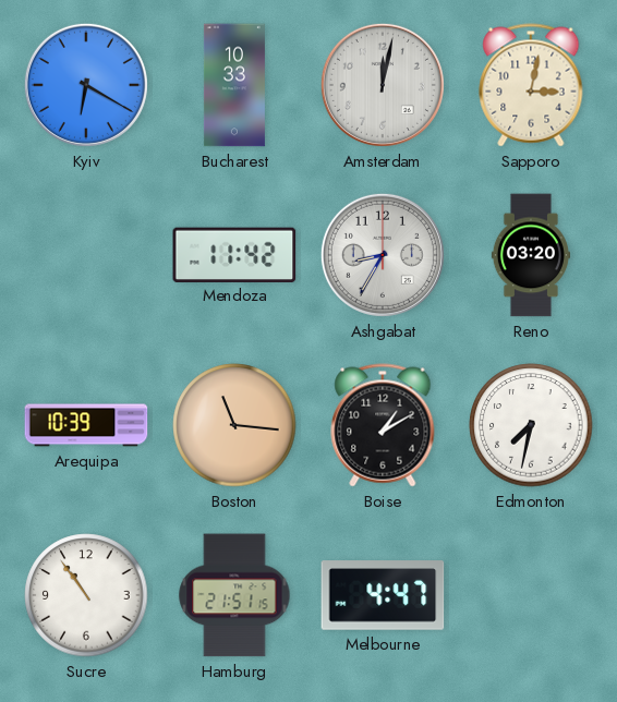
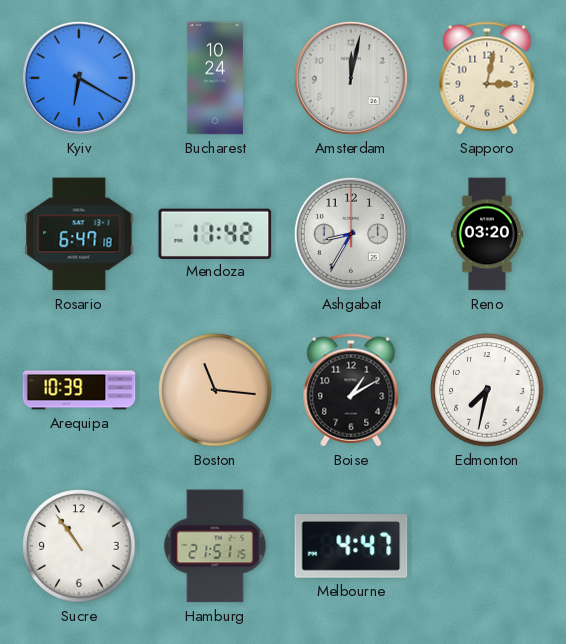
Bucharest: 10:33 -> 10:24
Rosario: none -> 6:47
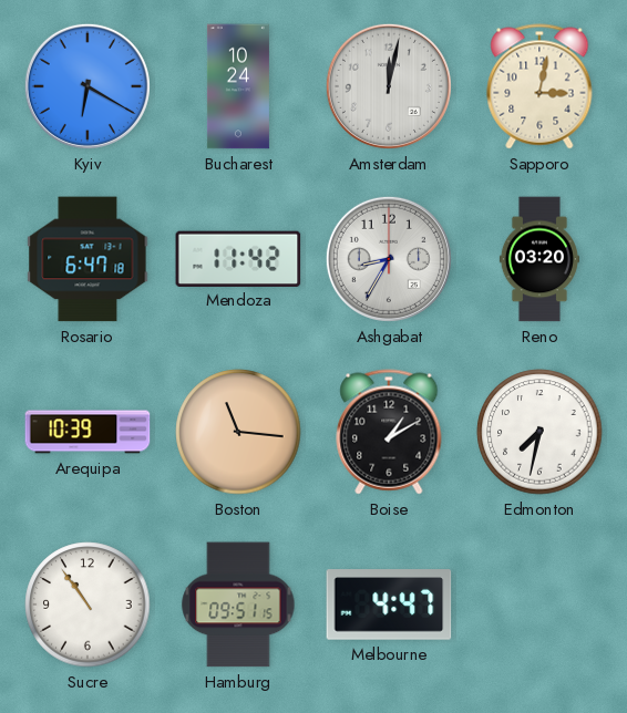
Hamburg: 21:51 -> 09:51
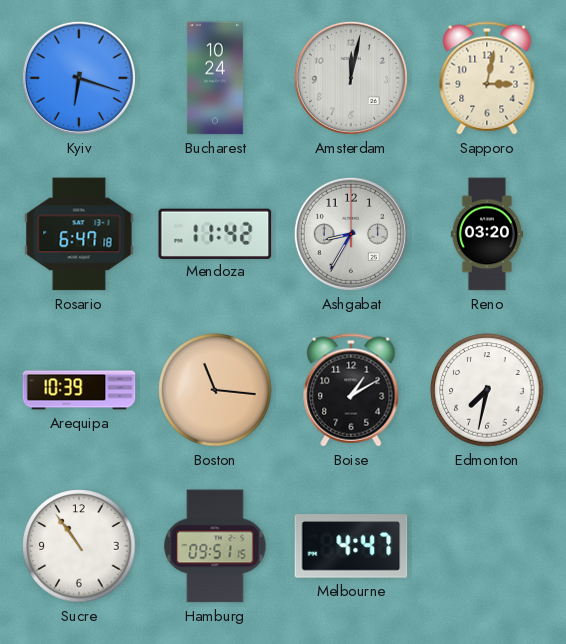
Kyiv: 6:20 -> 6:18
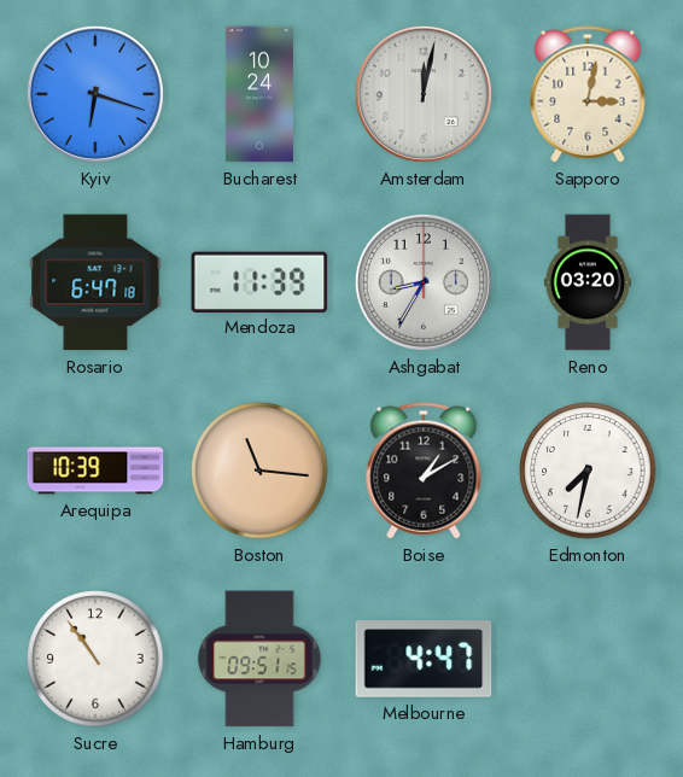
Mendoza: 11:42 -> 11:39
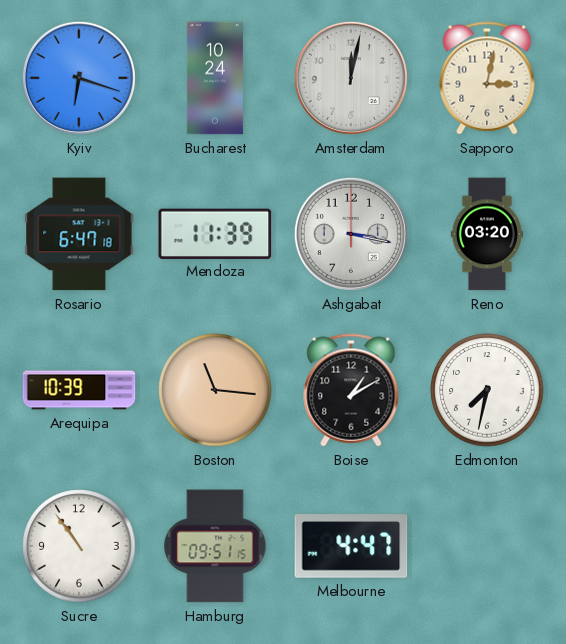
Ashgabat: 8:35 -> 3:17
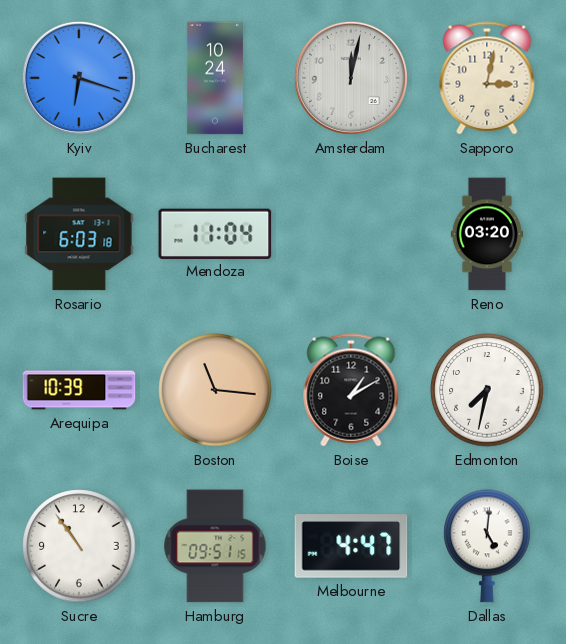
Rosario: 6:47 -> 6:03
Mendoza: 11:39 -> 11:04
Ashgabat: 3:17 -> none
Dallas: none -> 5:01
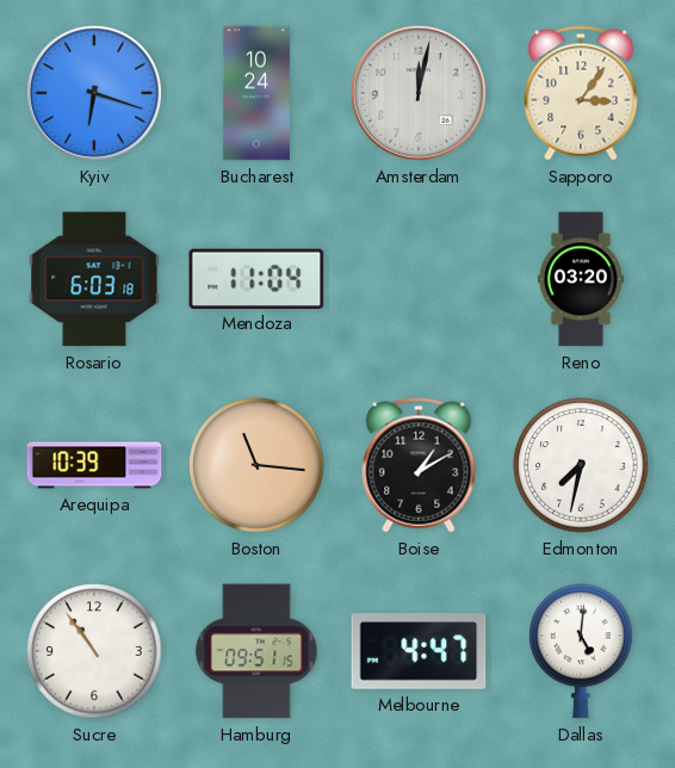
Sapporo: 3:02 -> 3:06
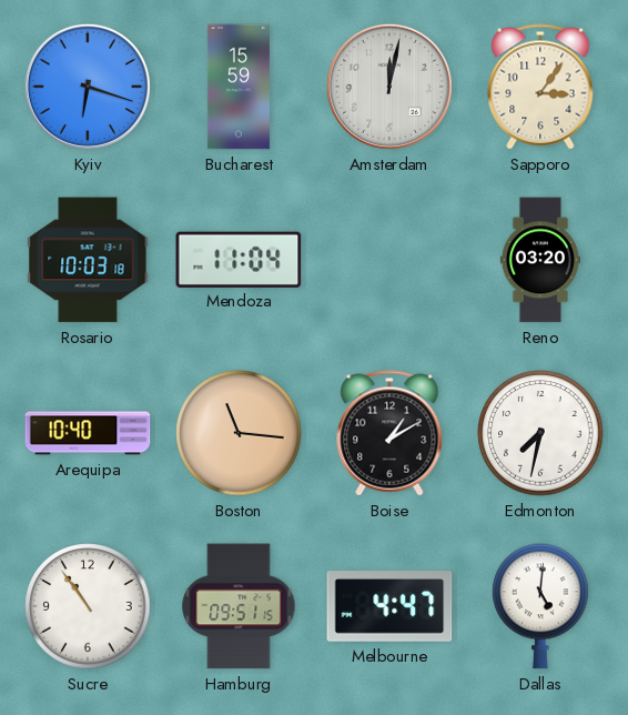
Bucharest: 10:24 -> 15:59
Rosario: 6:03 -> 10:03
Arequipa: 10:39 -> 10:40
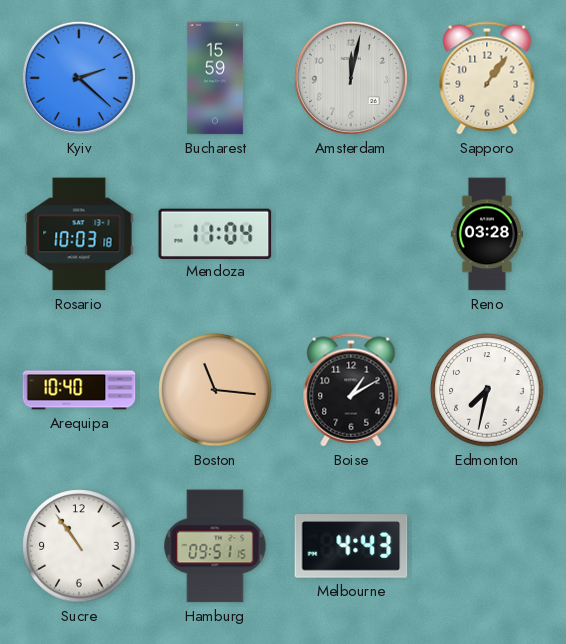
Kyiv: 6:18 -> 2:22
Sapporo: 3:06 -> 1:06
Reno: 03:20 -> 03:28
Melbourne: 4:47 -> 4:43
Dallas: 5:01 -> none
